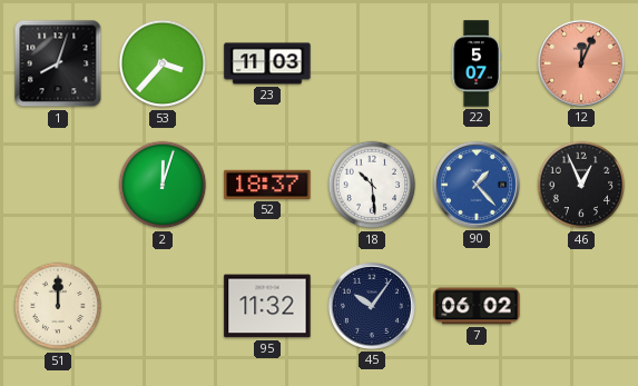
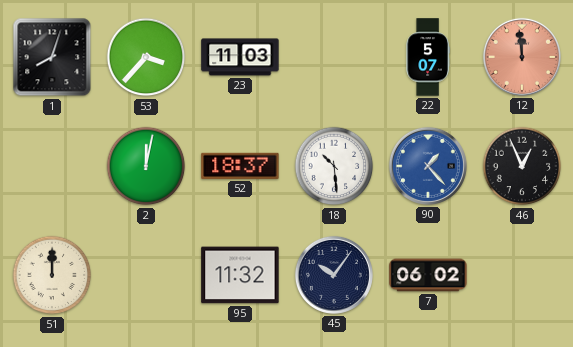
12: 12:04 -> 11:59
2: 12:03 -> 12:02
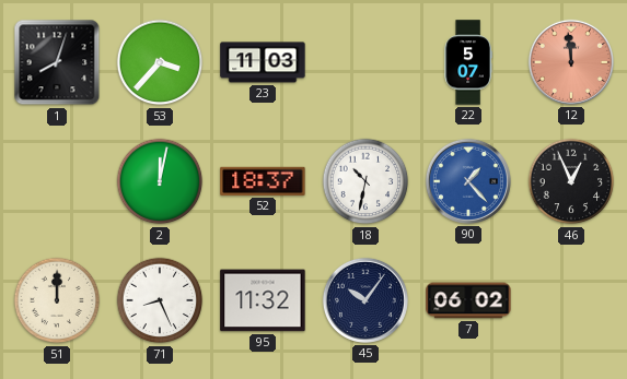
18: 10:29 -> 10:32
71: none -> 8:26
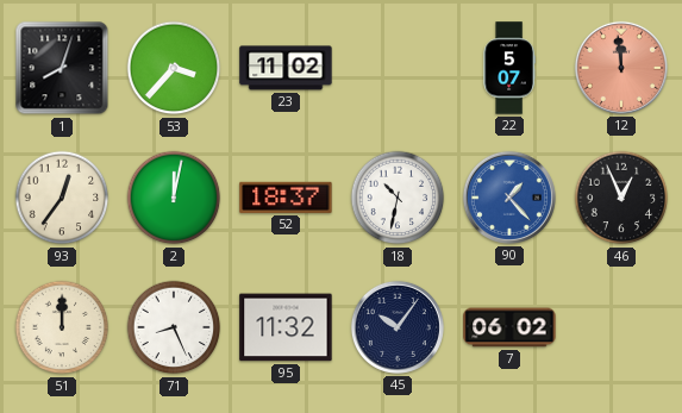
23: 11:03 -> 11:02
93: none -> 12:36
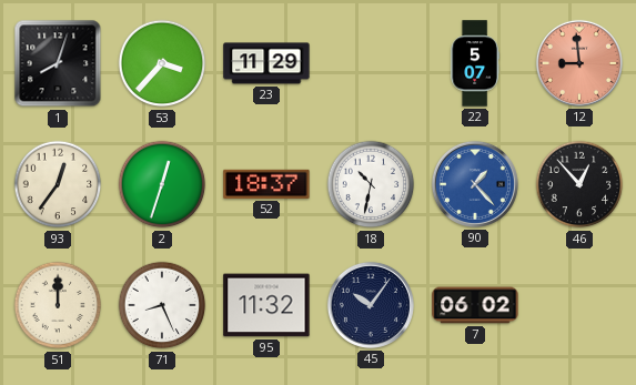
23: 11:02 -> 11:29
12: 11:59 -> 8:59
2: 12:02 -> 12:33
46: 12:56 -> 12:53
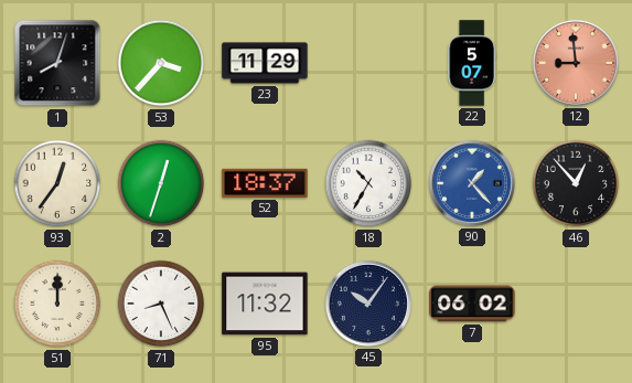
18: 10:32 -> 10:35
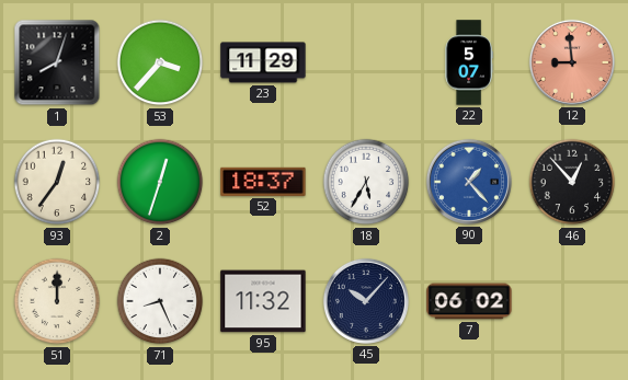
18: 10:35 -> 5:35
45: 10:06 -> 10:07
